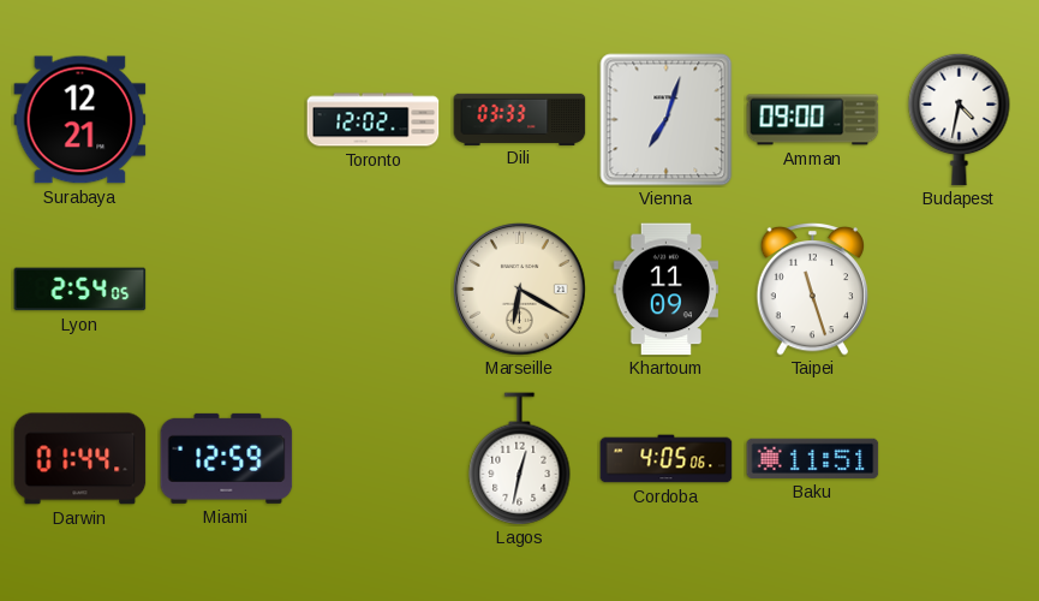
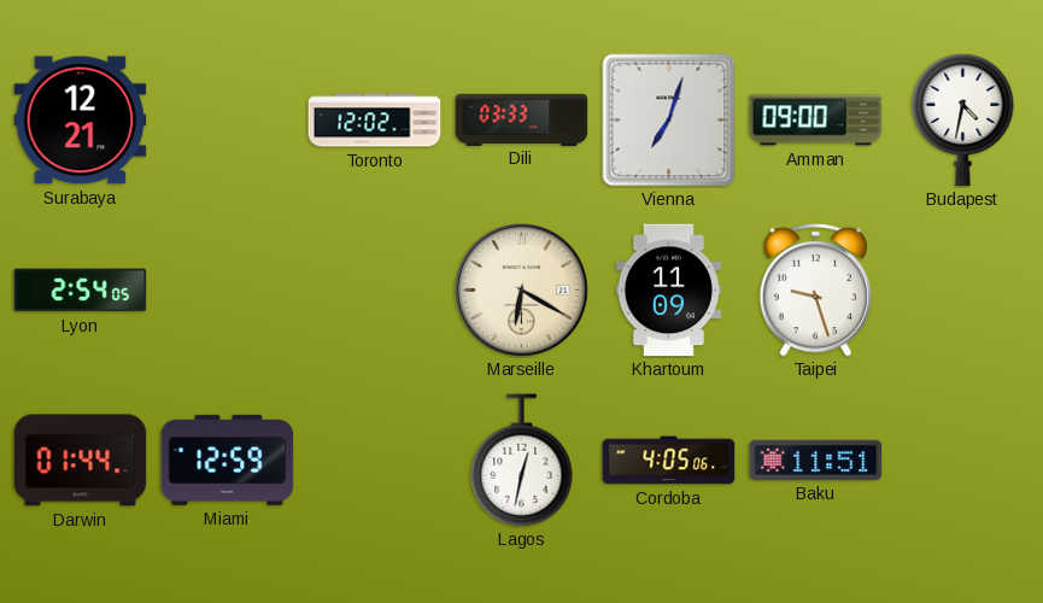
Taipei: 11:27 -> 9:27
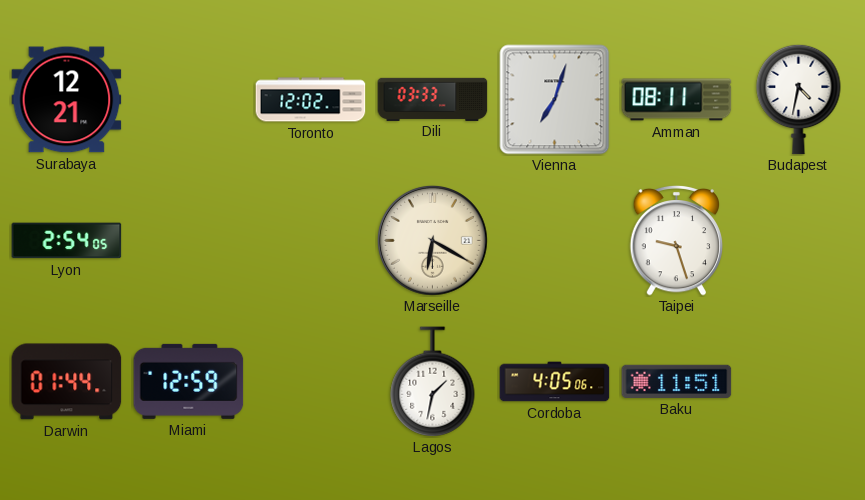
Amman: 09:00 -> 08:11
Khartoum: 11:09 -> none
Lagos: 12:32 -> 1:32
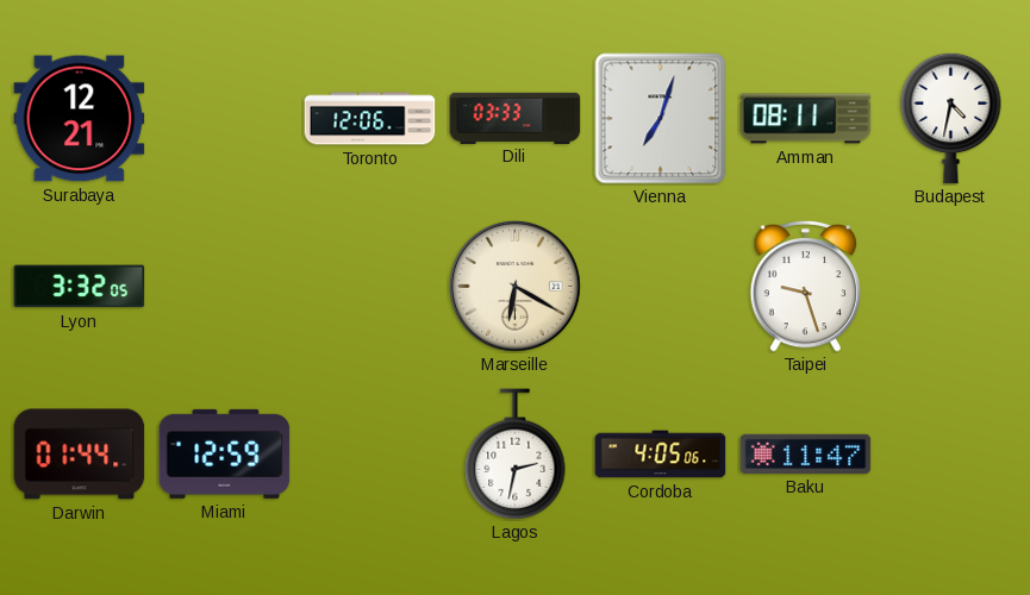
Toronto: 12:02 -> 12:06
Lyon: 2:54 -> 3:32
Lagos: 1:32 -> 2:32
Baku: 11:51 -> 11:47
